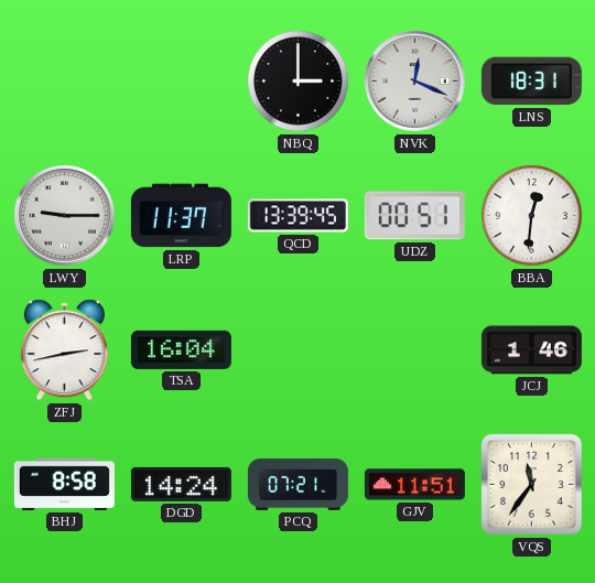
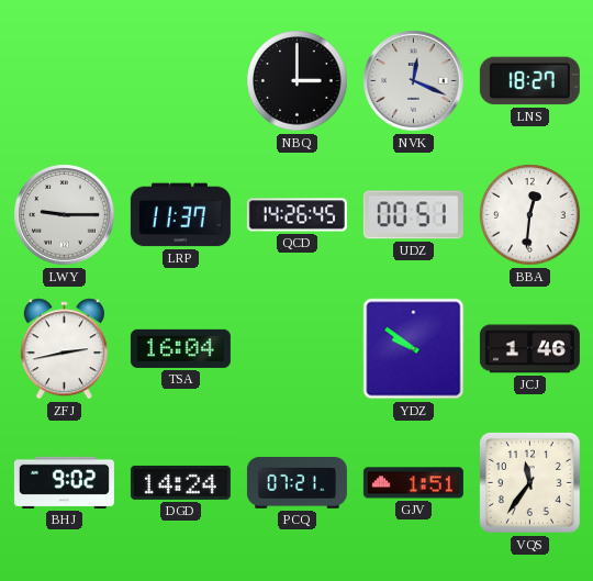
LNS: 18:31 -> 18:27
QCD: 13:39 -> 14:26
YDZ: none -> 9:51
BHJ: 8:58 -> 9:02
GJV: 11:51 -> 1:51
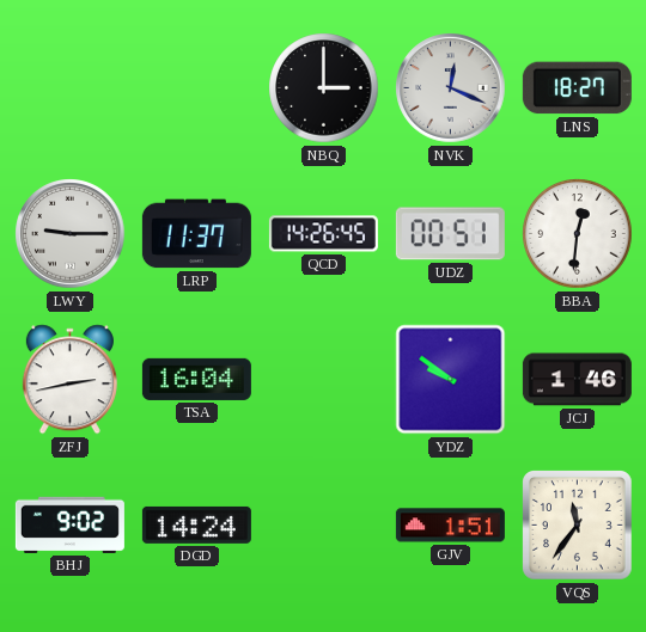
PCQ: 07:21 -> none
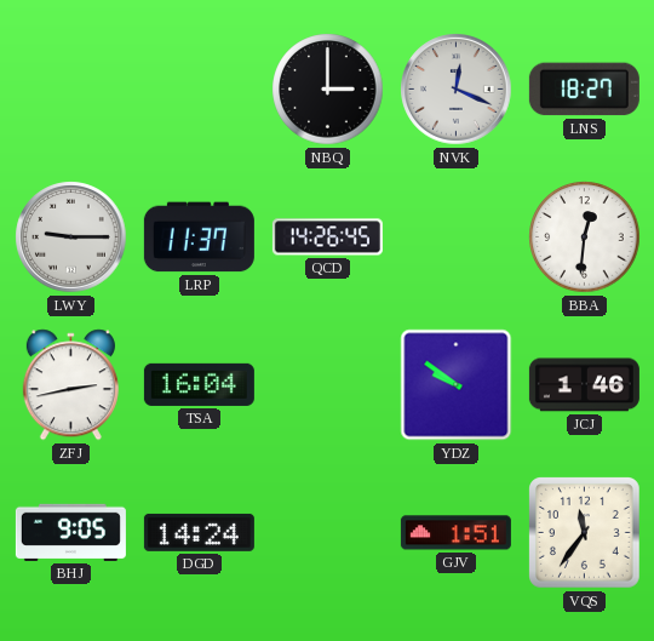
UDZ: 00:51 -> none
BHJ: 9:02 -> 9:05
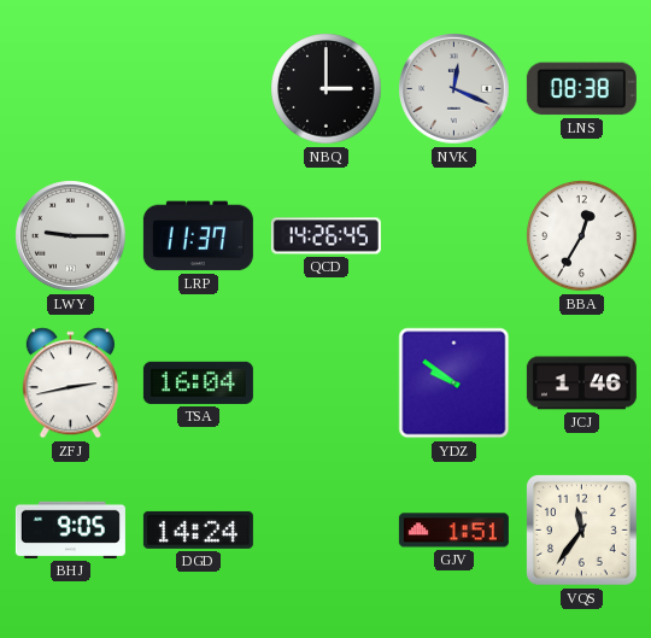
LNS: 18:27 -> 08:38
BBA: 12:31 -> 12:35
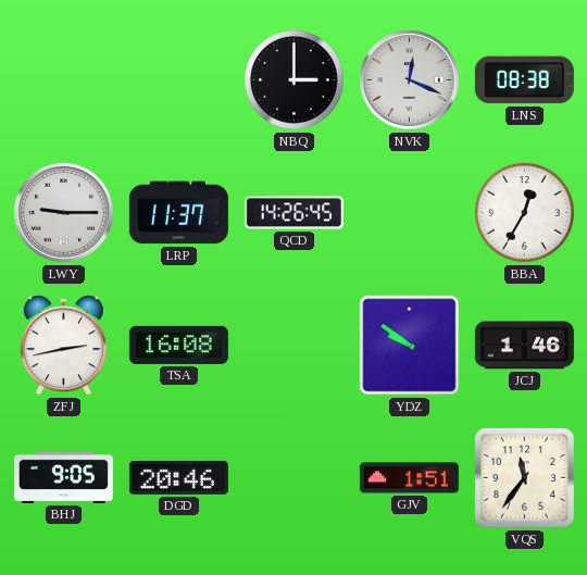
TSA: 16:04 -> 16:08
DGD: 14:24 -> 20:46
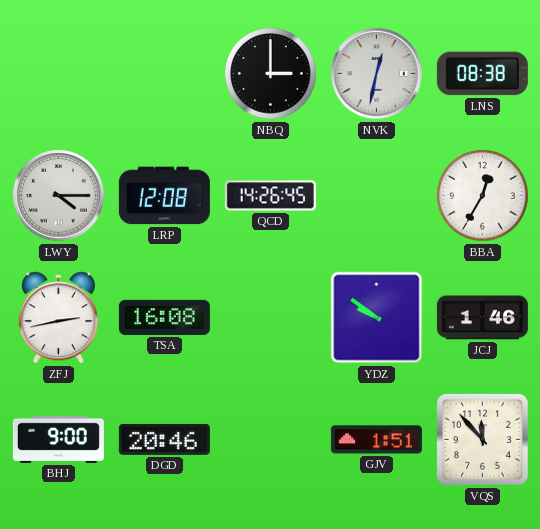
NVK: 12:19 -> 12:32
LWY: 9:15 -> 4:15
LRP: 11:37 -> 12:08
BHJ: 9:05 -> 9:00
VQS: 11:36 -> 11:53
